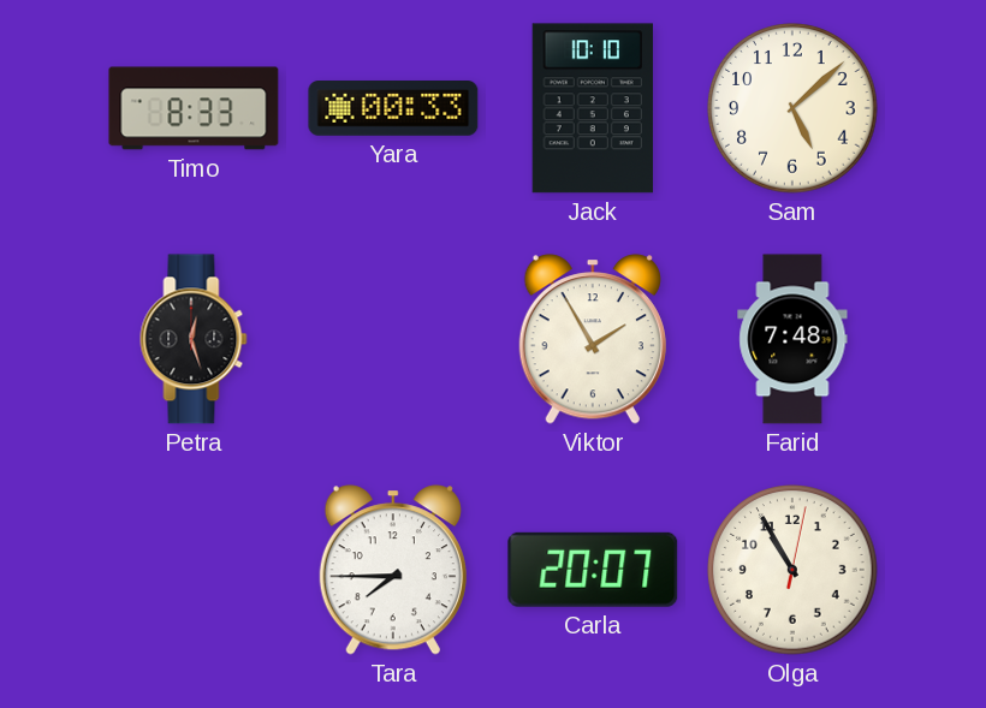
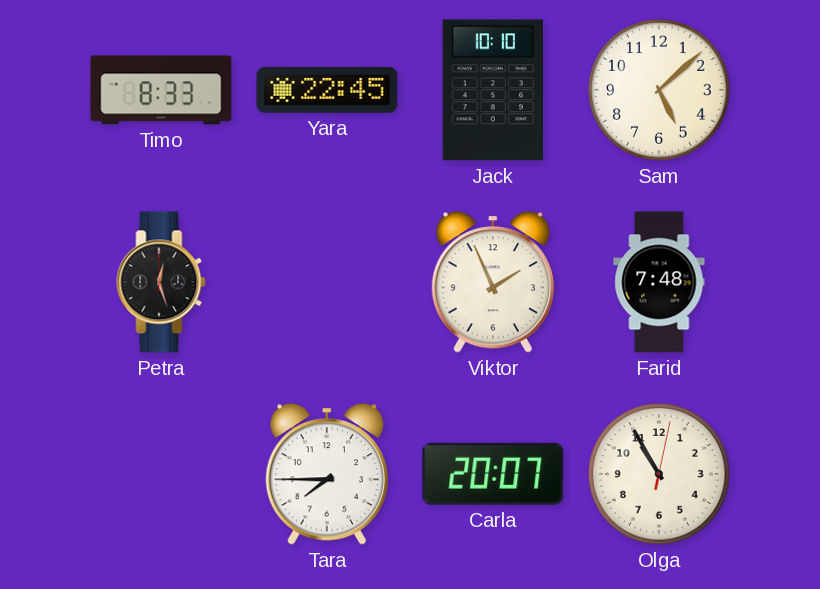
Yara: 00:33 -> 22:45
Viktor: 1:55 -> 1:56
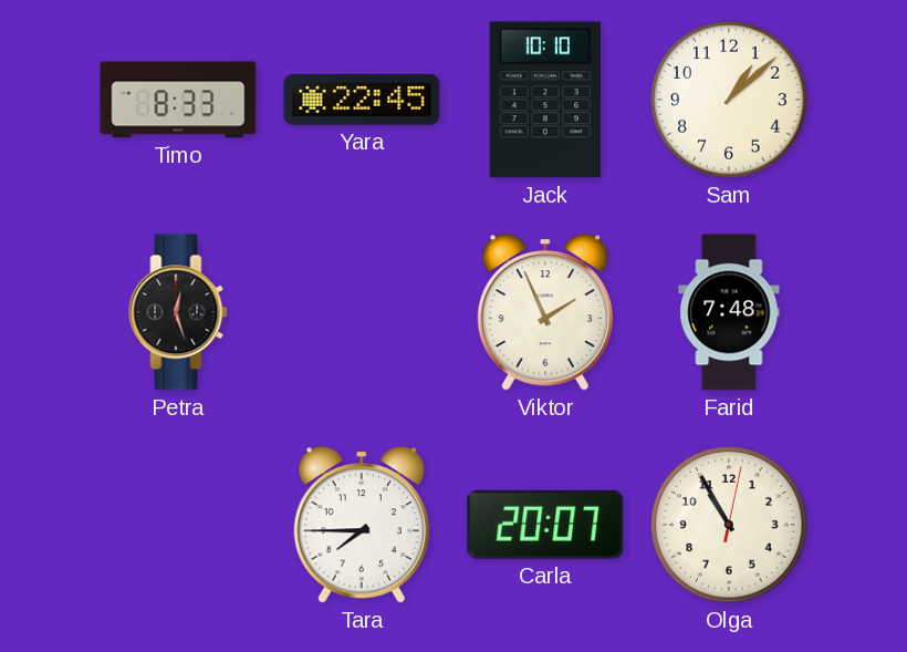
Sam: 5:08 -> 1:08
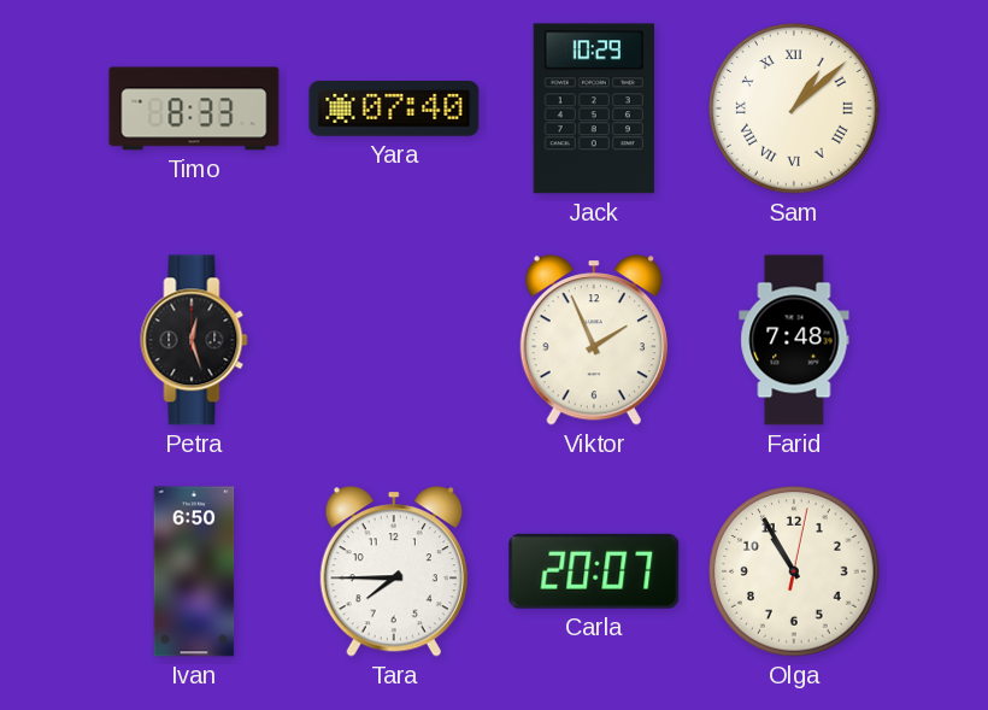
Yara: 22:45 -> 07:40
Jack: 10:10 -> 10:29
Sam numerals: Arabic -> Roman
Ivan: none -> 6:50
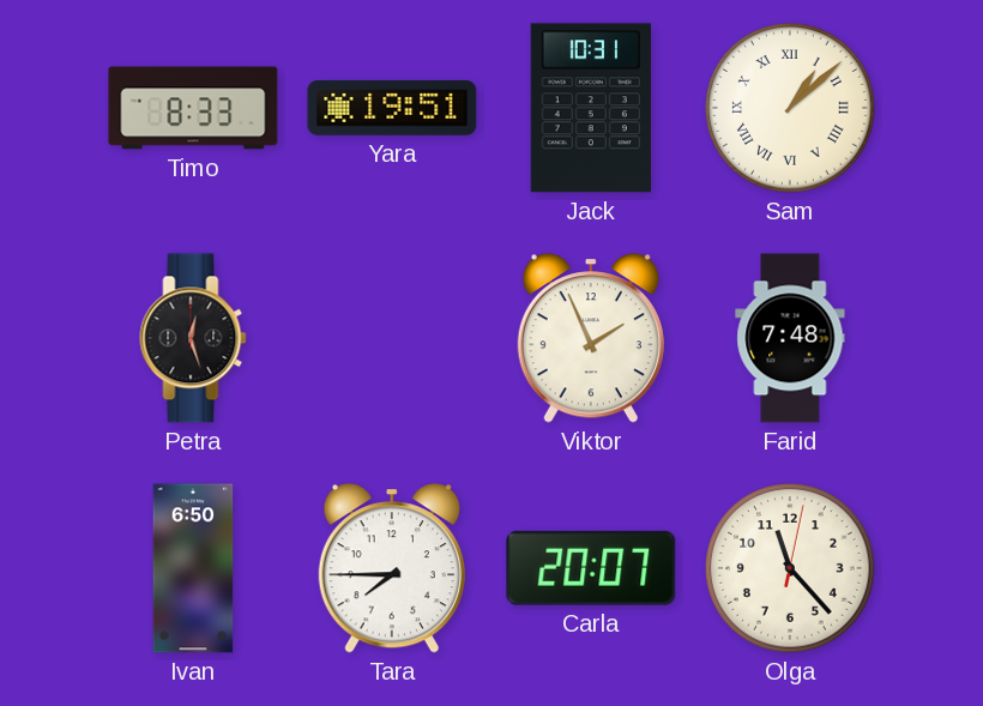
Yara: 07:40 -> 19:51
Jack: 10:29 -> 10:31
Olga: 10:55 -> 11:23
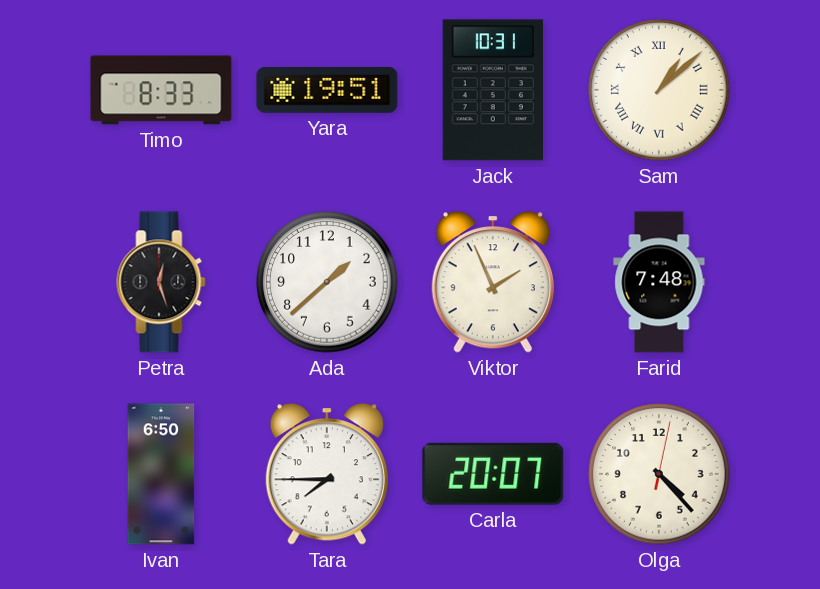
Ada: none -> 1:38
Olga: 11:23 -> 4:23
